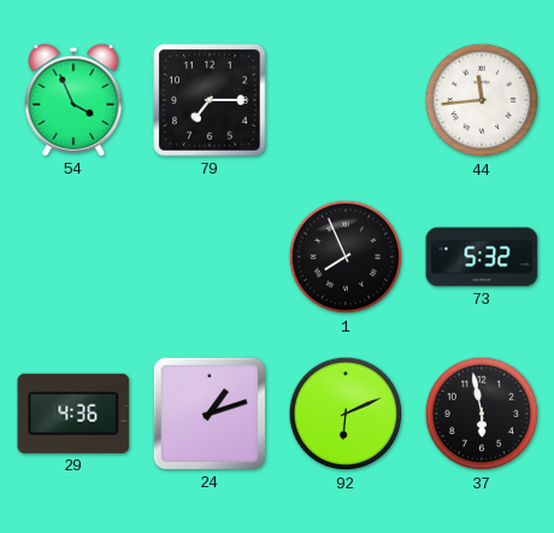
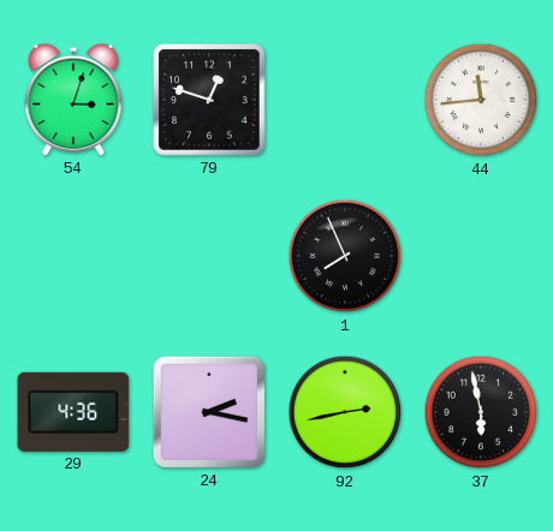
54: 3:56 -> 3:03
79: 7:15 -> 12:48
73: 5:32 -> none
24: 1:12 -> 2:17
92: 6:11 -> 2:43
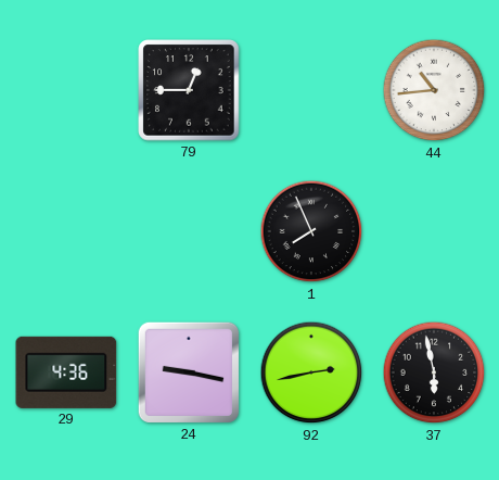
54: 3:03 -> none
79: 12:48 -> 12:45
44: 11:44 -> 10:44
24: 2:17 -> 9:17
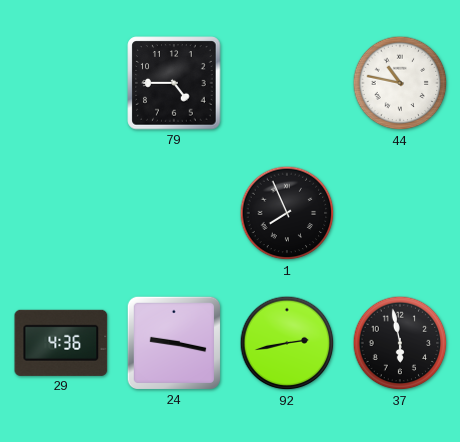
79: 12:45 -> 4:45
44: 10:44 -> 10:47
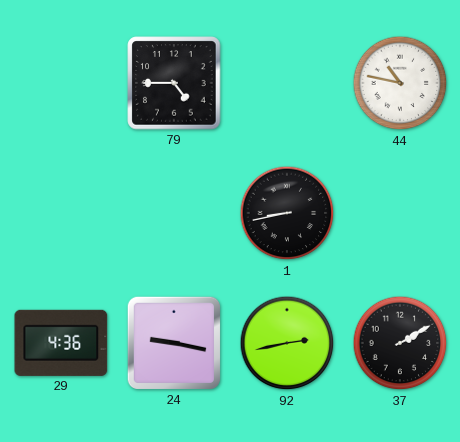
1: 7:56 -> 8:43
37: 5:58 -> 2:10
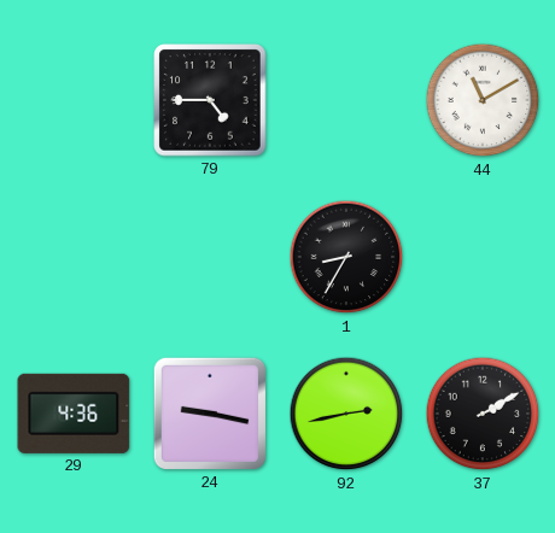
44: 10:47 -> 11:10
1: 8:43 -> 8:35
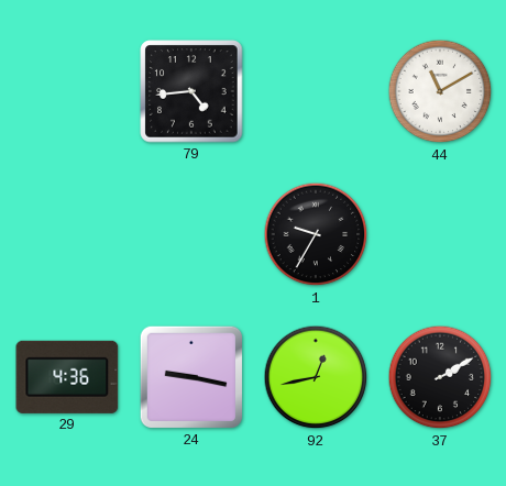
79: 4:45 -> 4:44
1: 8:35 -> 9:35
92: 2:43 -> 12:43
